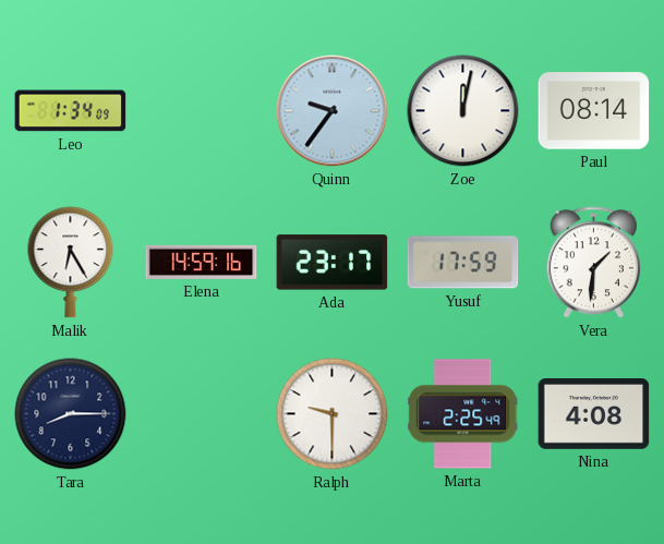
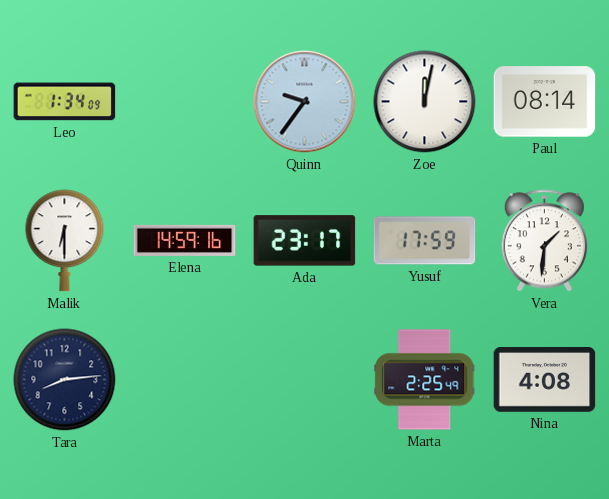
Malik: 6:25 -> 6:30
Tara: 8:15 -> 8:14
Ralph: 9:30 -> none
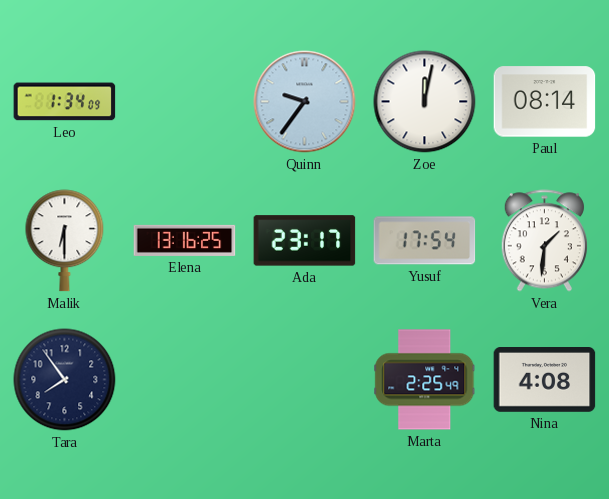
Elena: 14:59 -> 13:16
Yusuf: 17:59 -> 17:54
Tara: 8:14 -> 7:54
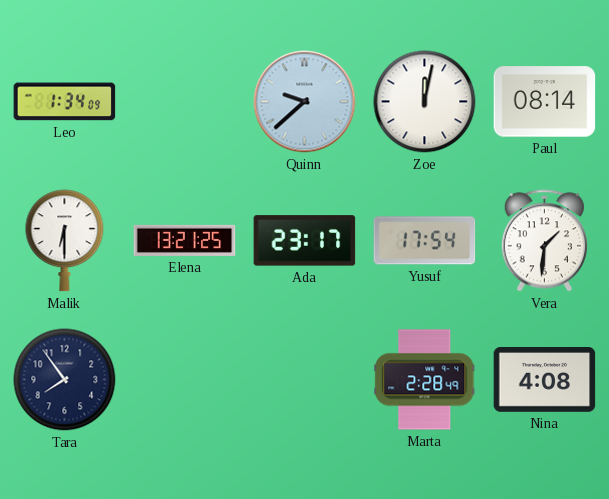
Quinn: 9:36 -> 9:38
Elena: 13:16 -> 13:21
Marta: 2:25 -> 2:28
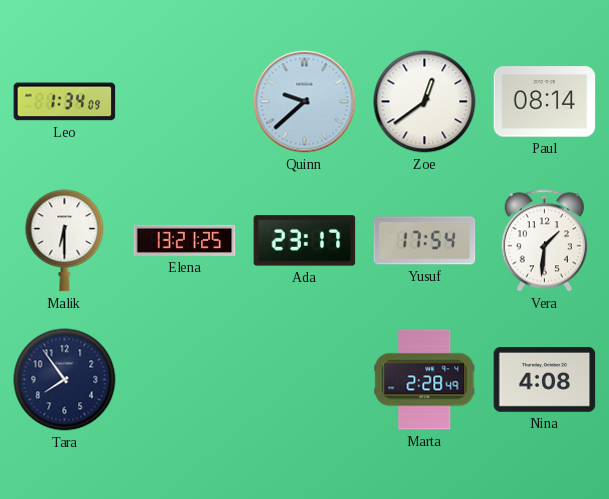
Zoe: 12:02 -> 12:39
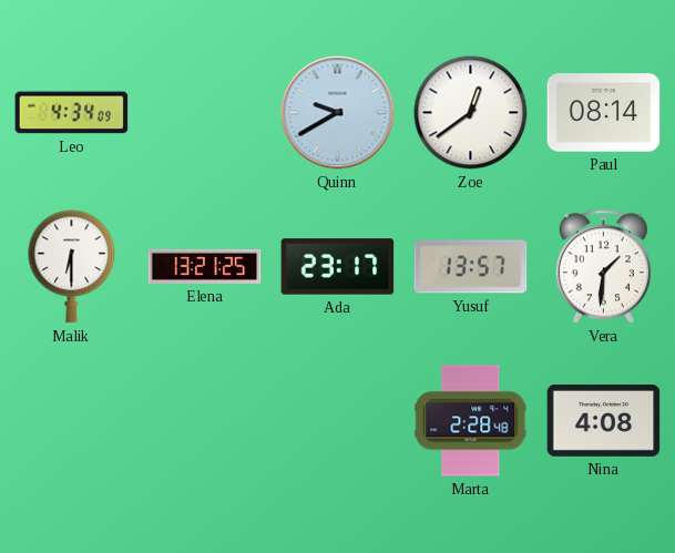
Leo: 1:34 -> 4:34
Quinn: 9:38 -> 9:40
Yusuf: 17:54 -> 13:57
Tara: 7:54 -> none
Marta: 2:28:49 -> 2:28:48
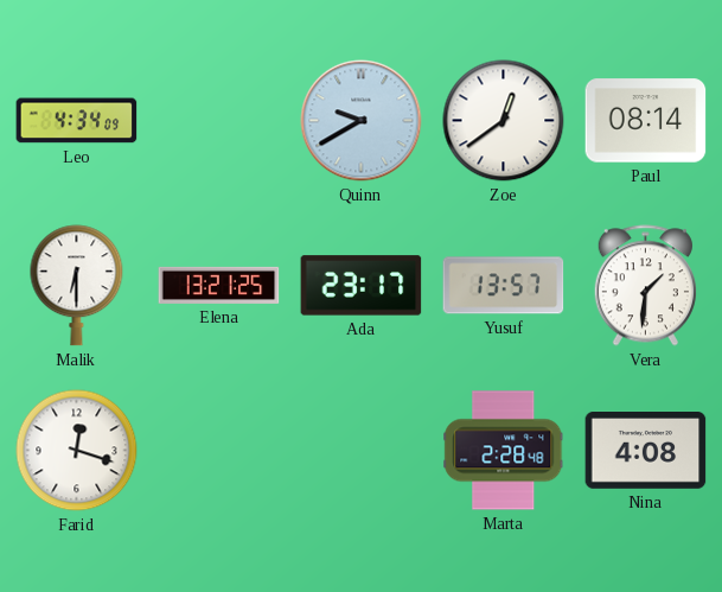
Farid: none -> 12:18
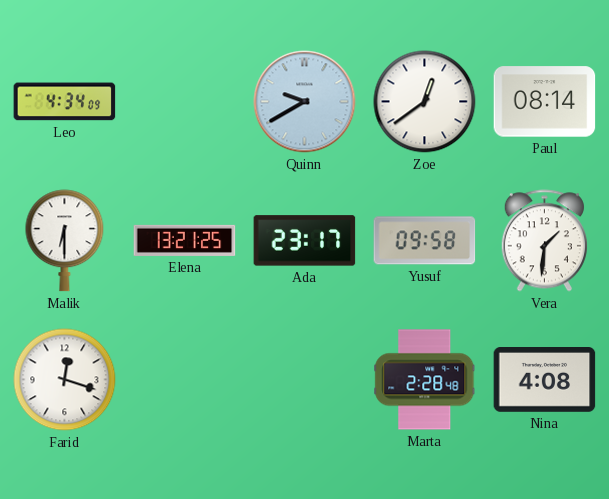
Yusuf: 13:57 -> 09:58
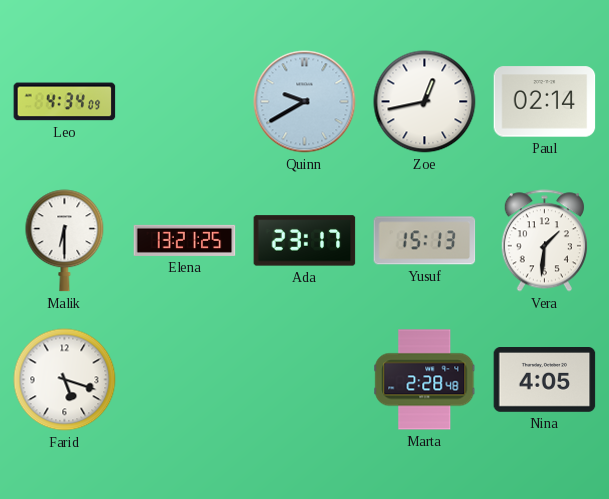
Zoe: 12:39 -> 12:43
Paul: 08:14 -> 02:14
Yusuf: 09:58 -> 15:13
Farid: 12:18 -> 5:18
Nina: 4:08 -> 4:05
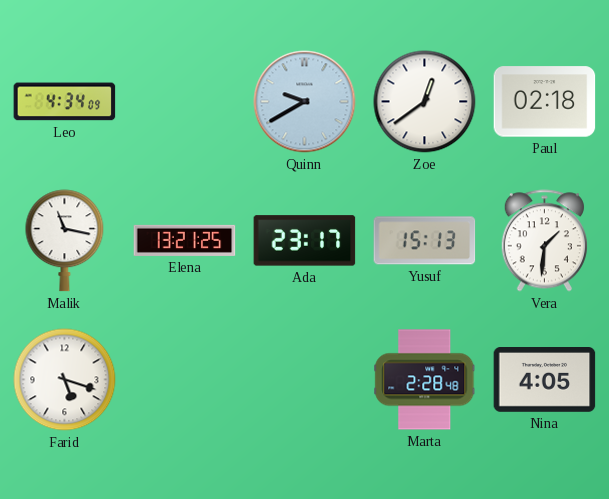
Zoe: 12:43 -> 12:39
Paul: 02:14 -> 02:18
Malik: 6:30 -> 11:17
